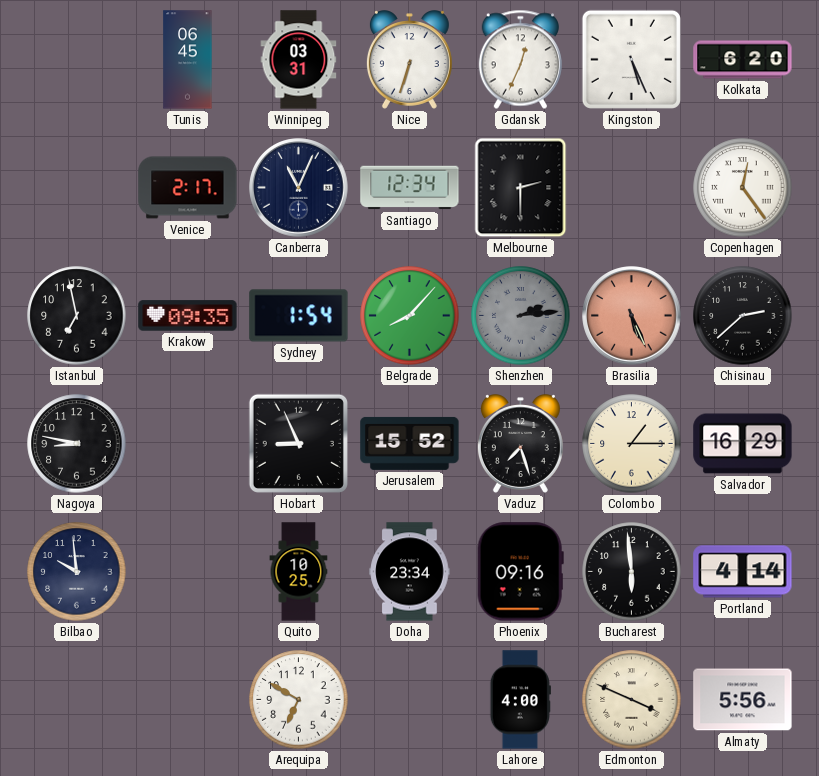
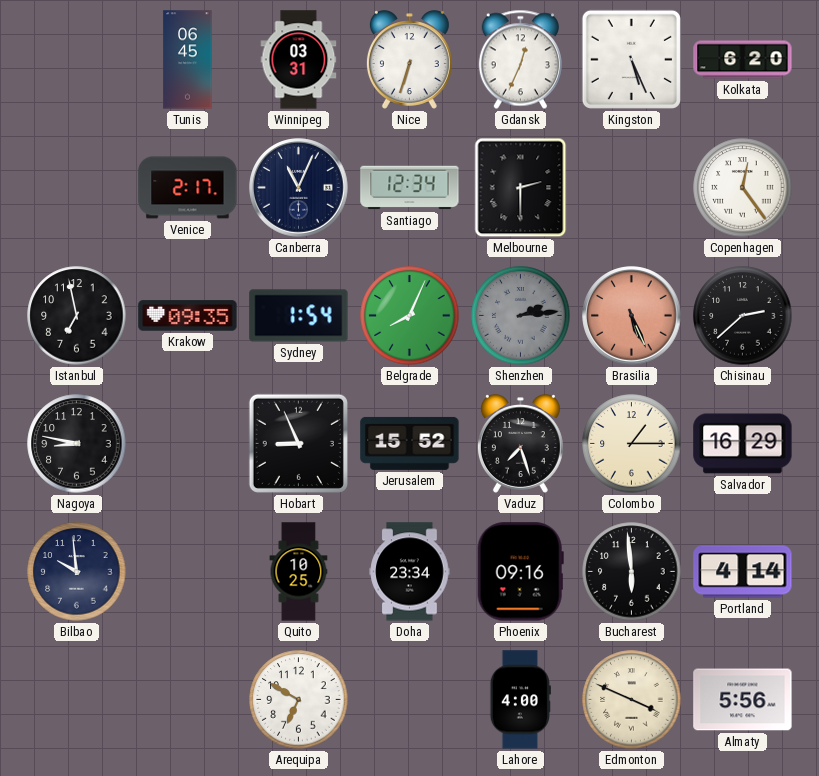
Belgrade: 8:07 -> 8:04
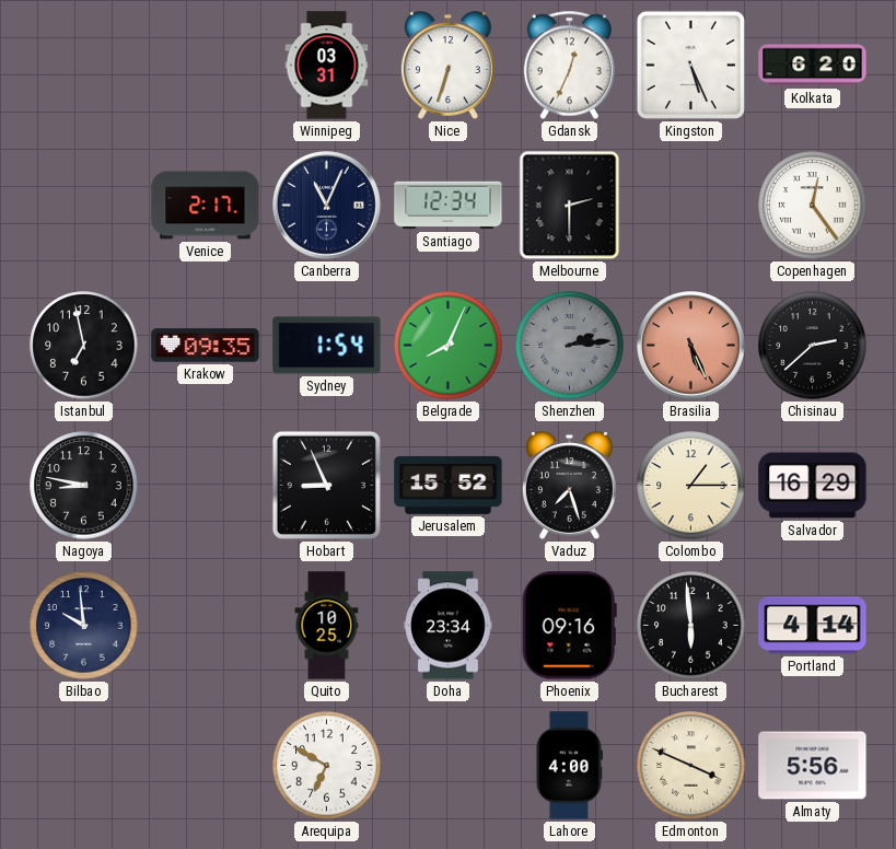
Tunis: 06:45 -> none
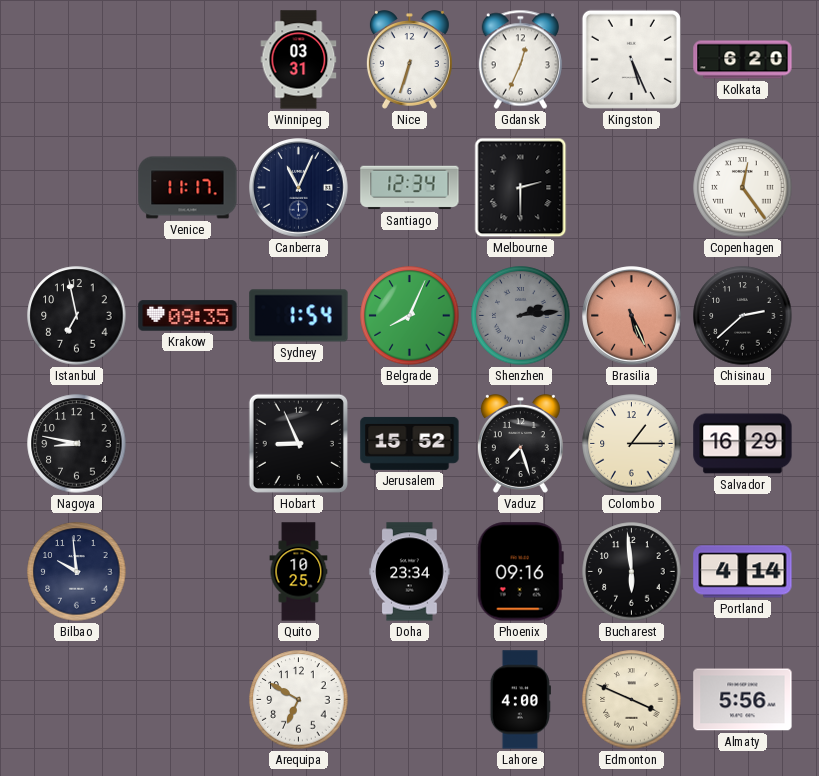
Venice: 2:17 -> 11:17
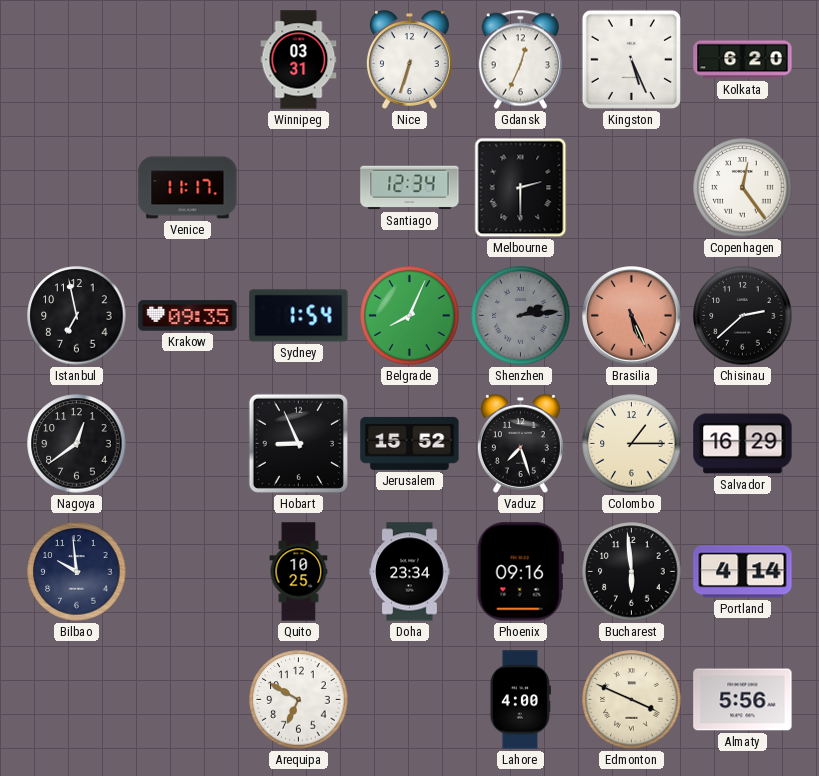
Canberra: 11:04 -> none
Nagoya: 8:47 -> 12:39
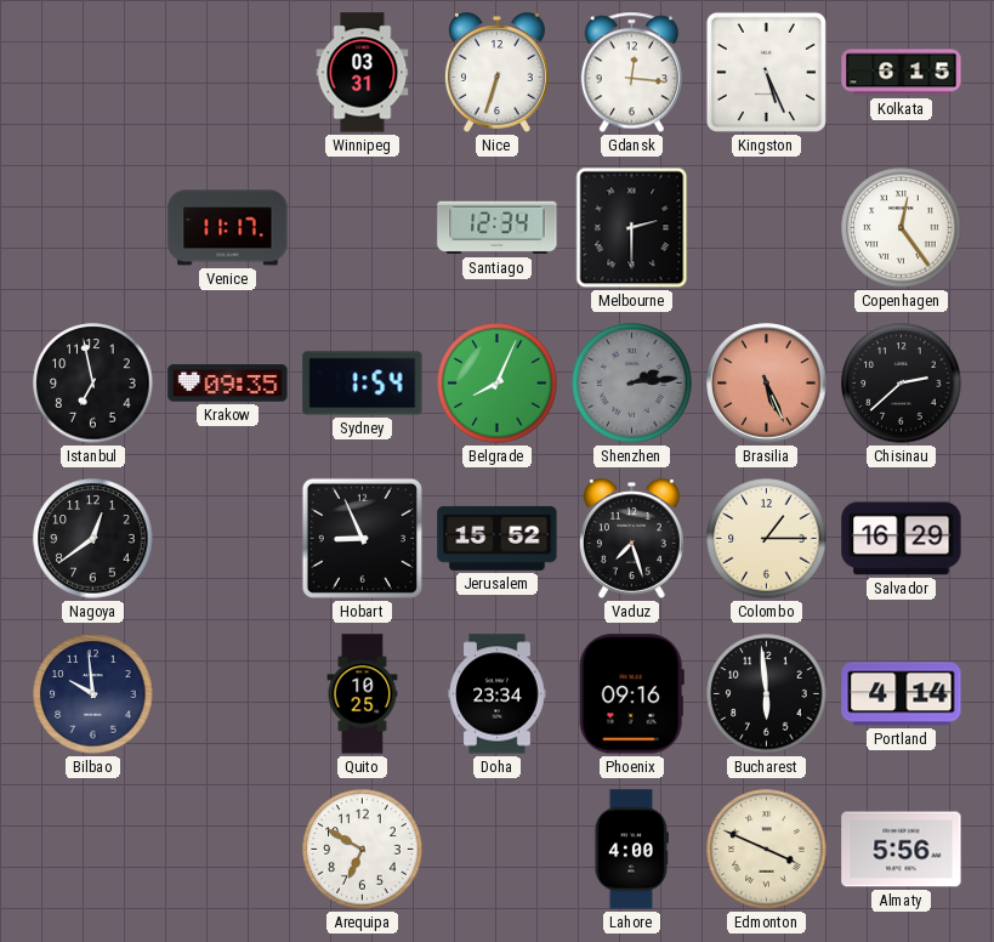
Gdansk: 12:34 -> 12:16
Kolkata: 6:20 -> 6:15
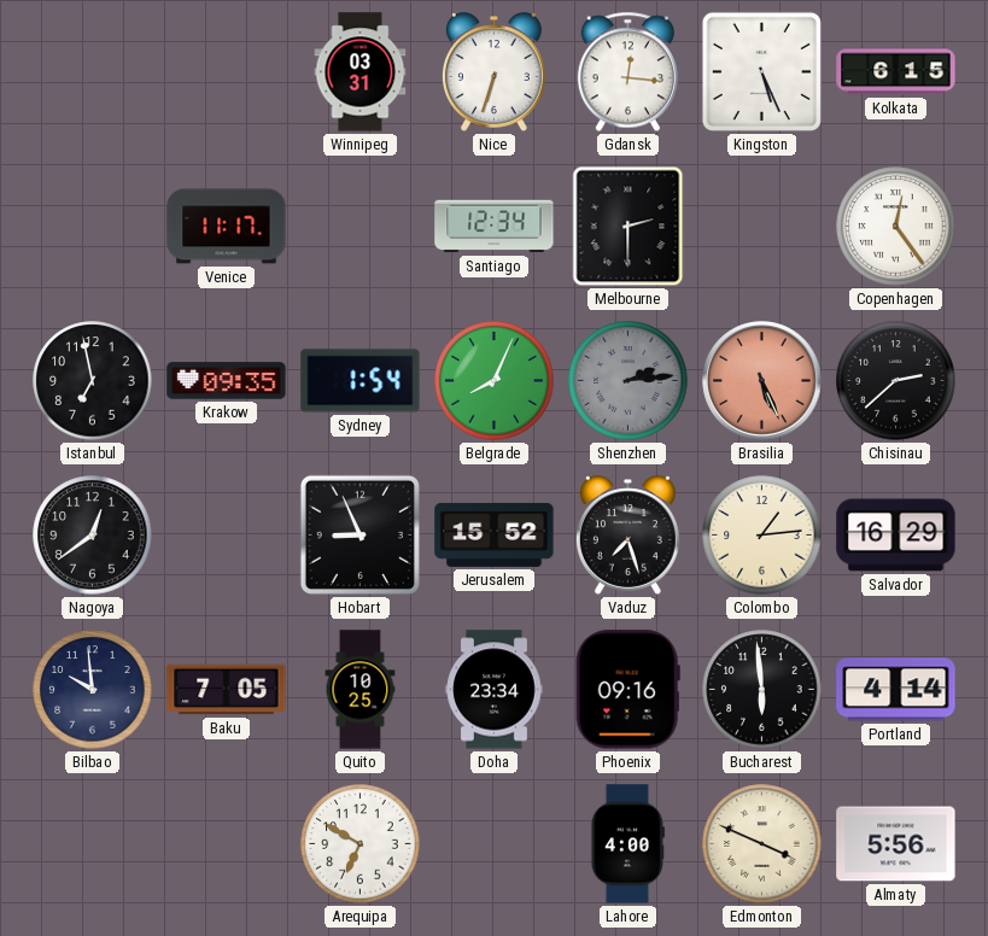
Colombo: 1:15 -> 1:14
Baku: none -> 7:05
